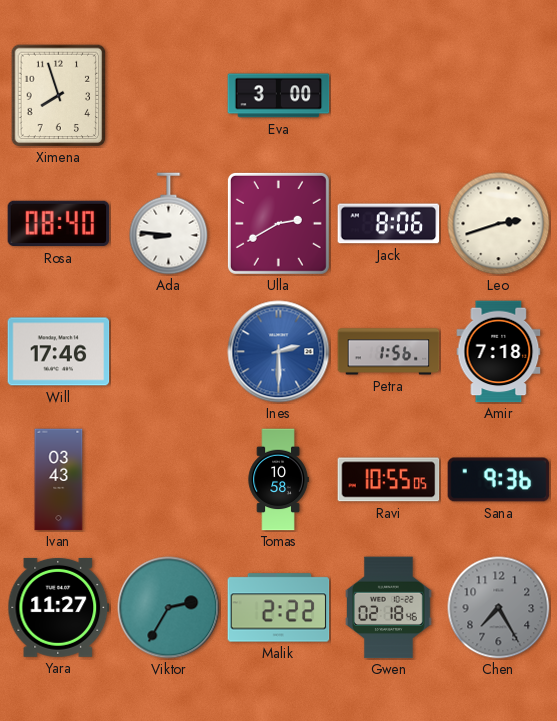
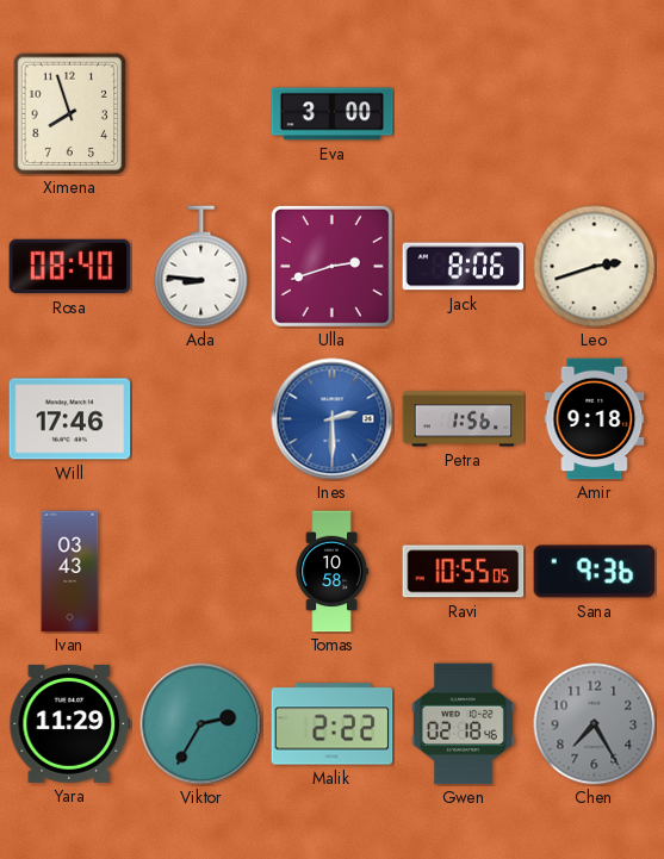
Ulla: 2:40 -> 2:42
Amir: 7:18 -> 9:18
Yara: 11:27 -> 11:29
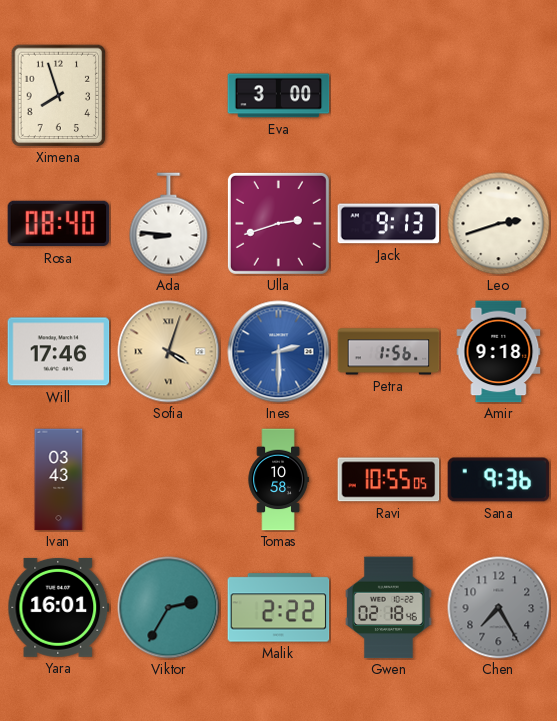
Jack: 8:06 -> 9:13
Sofia: none -> 4:03
Yara: 11:29 -> 16:01
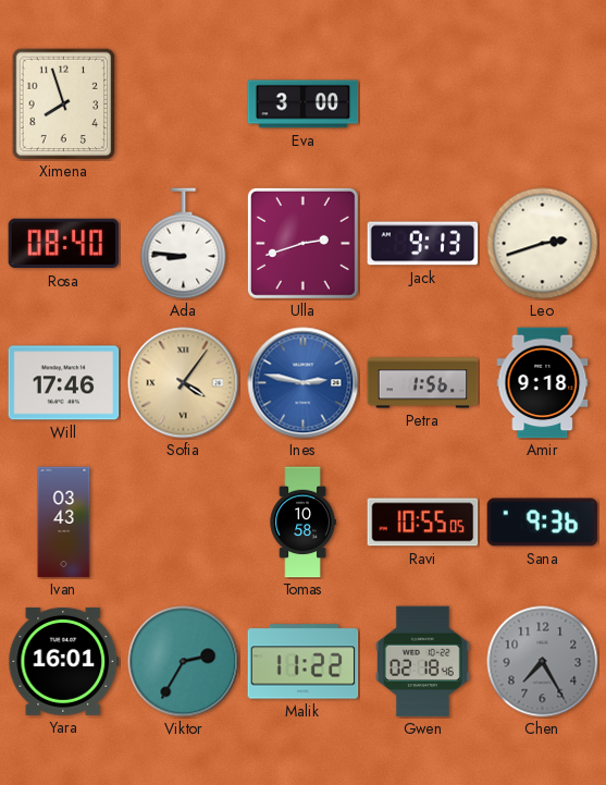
Sofia: 4:03 -> 4:06
Ines: 2:30 -> 2:47
Malik: 2:22 -> 11:22
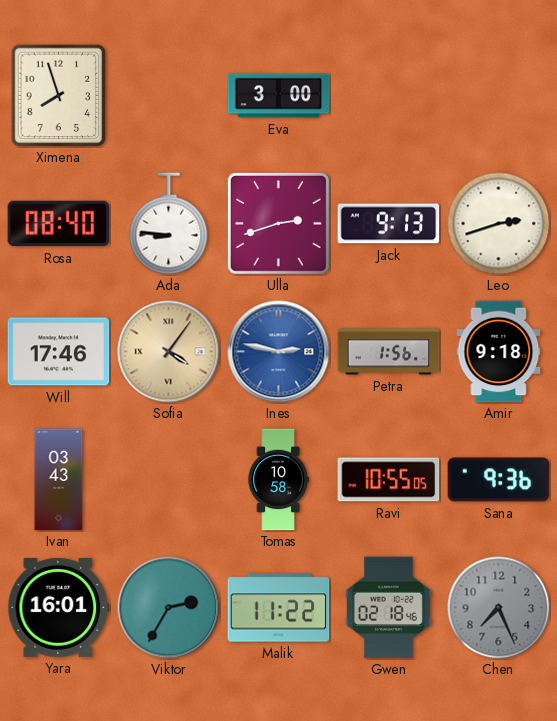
Chen: 7:25 -> 7:26
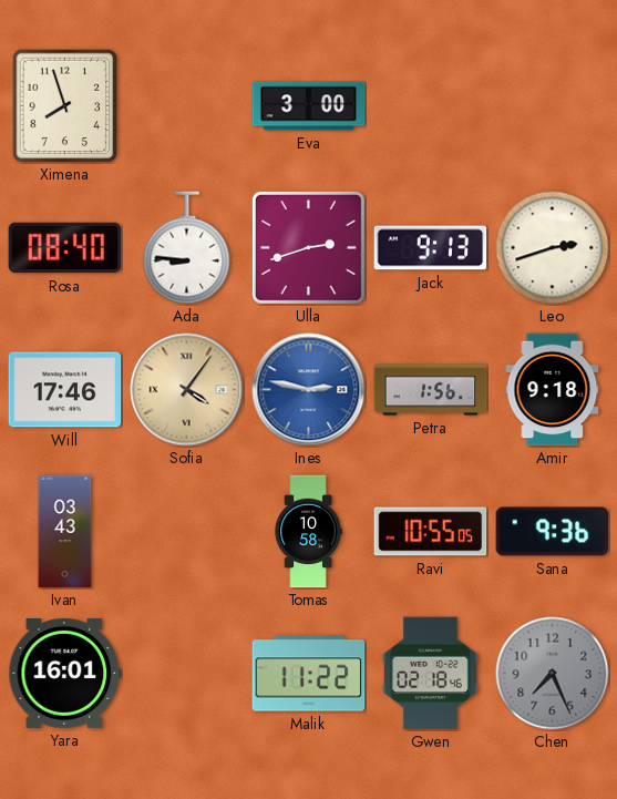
Viktor: 2:35 -> none
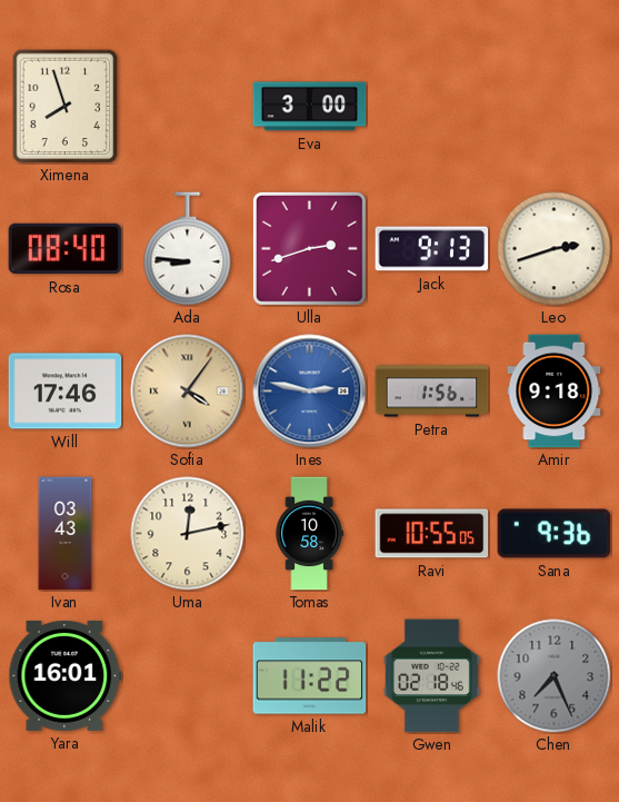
Uma: none -> 12:13
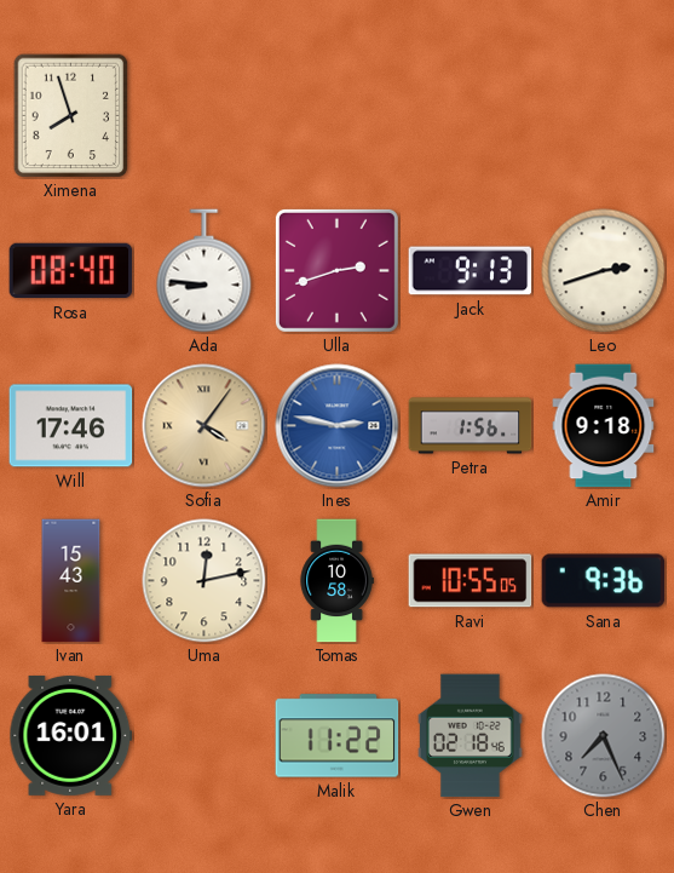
Eva: 3:00 -> none
Ivan: 03:43 -> 15:43
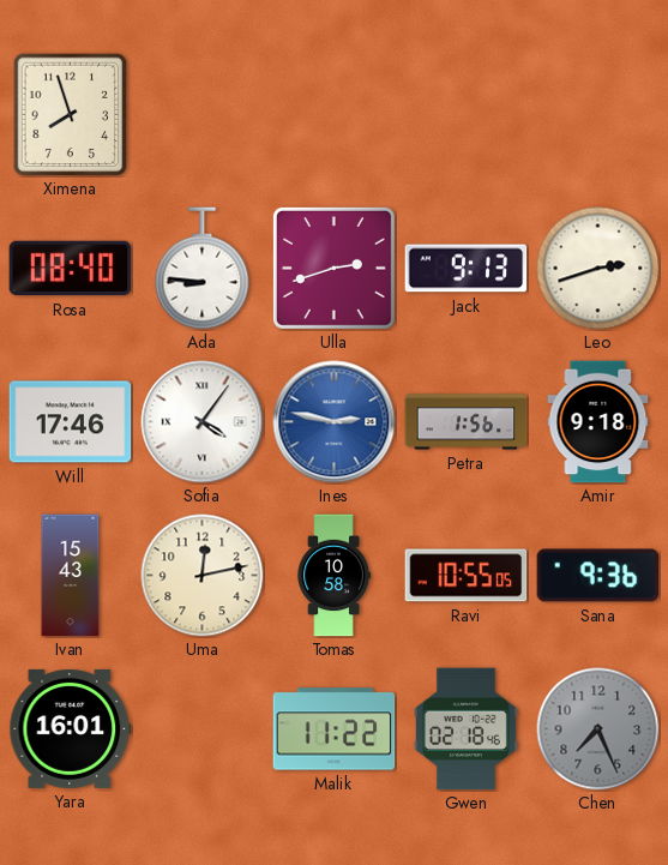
Sofia dial: champagne -> white
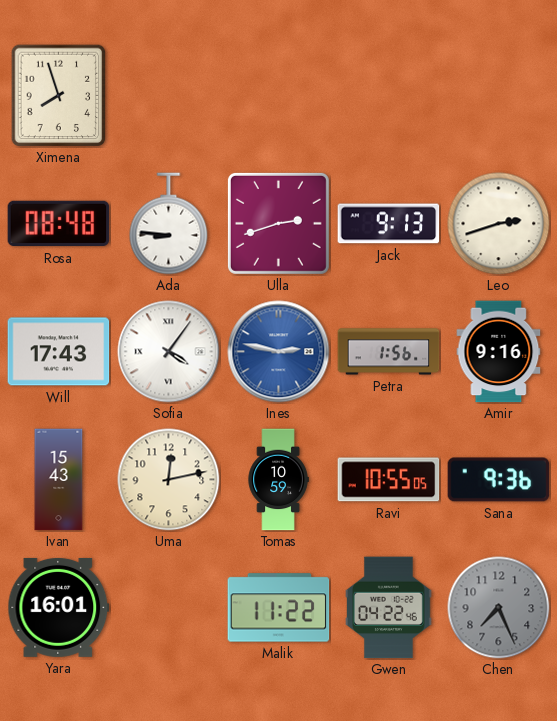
Rosa: 08:40 -> 08:48
Will: 17:46 -> 17:43
Amir: 9:18 -> 9:16
Tomas: 10:58 -> 10:59
Gwen: 02:18 -> 04:22
